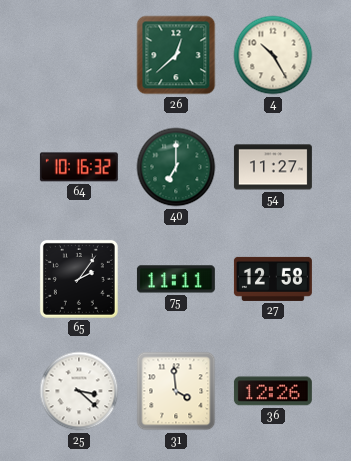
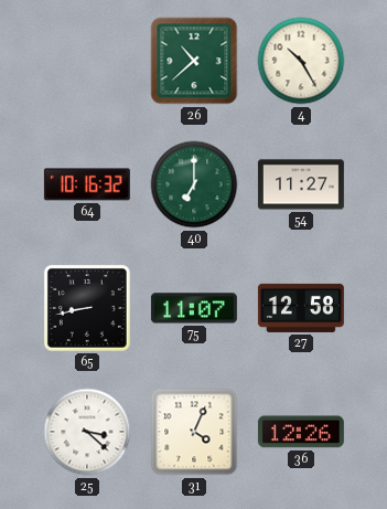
26: 12:38 -> 10:38
65: 2:06 -> 8:43
75: 11:11 -> 11:07
31: 3:59 -> 4:04
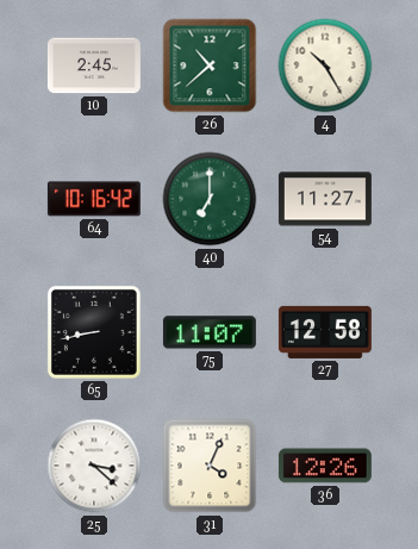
10: none -> 2:45
64: 10:16:32 -> 10:16:42
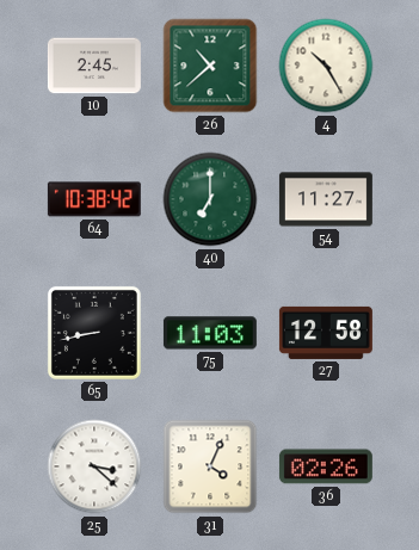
64: 10:16 -> 10:38
75: 11:07 -> 11:03
36: 12:26 -> 02:26
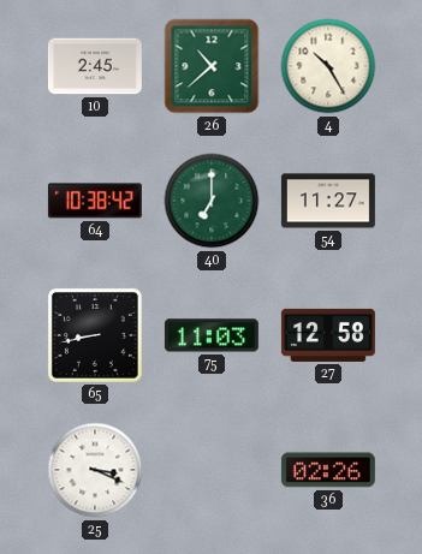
25: 3:22 -> 3:19
31: 4:04 -> none
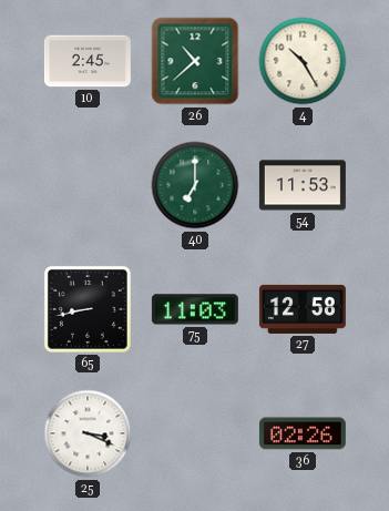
64: 10:38 -> none
54: 11:27 -> 11:53
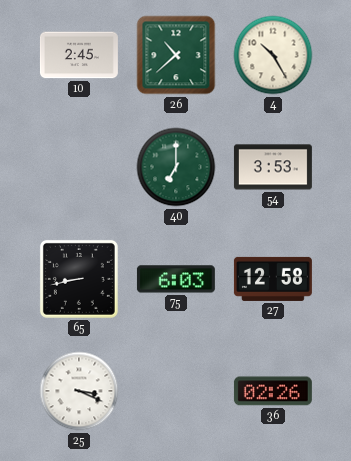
54: 11:53 -> 3:53
75: 11:03 -> 6:03
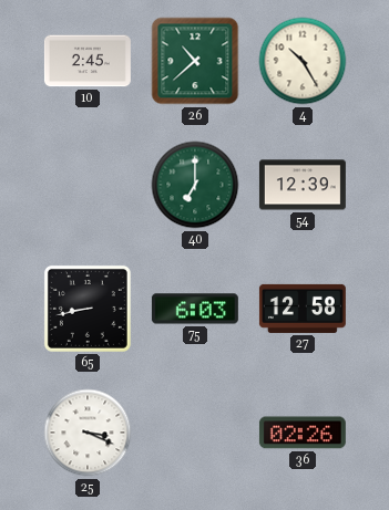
54: 3:53 -> 12:39
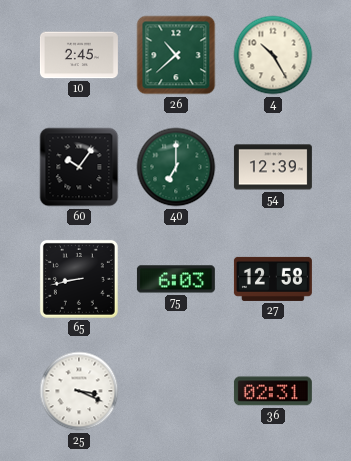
60: none -> 10:06
36: 02:26 -> 02:31
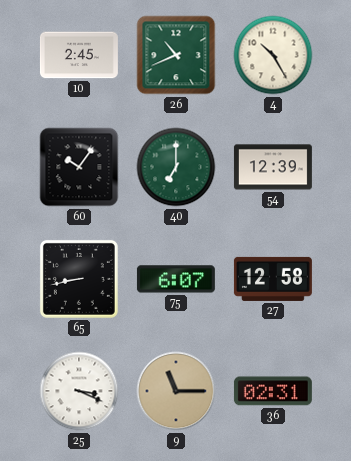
26: 10:38 -> 10:41
75: 6:03 -> 6:07
9: none -> 11:15
